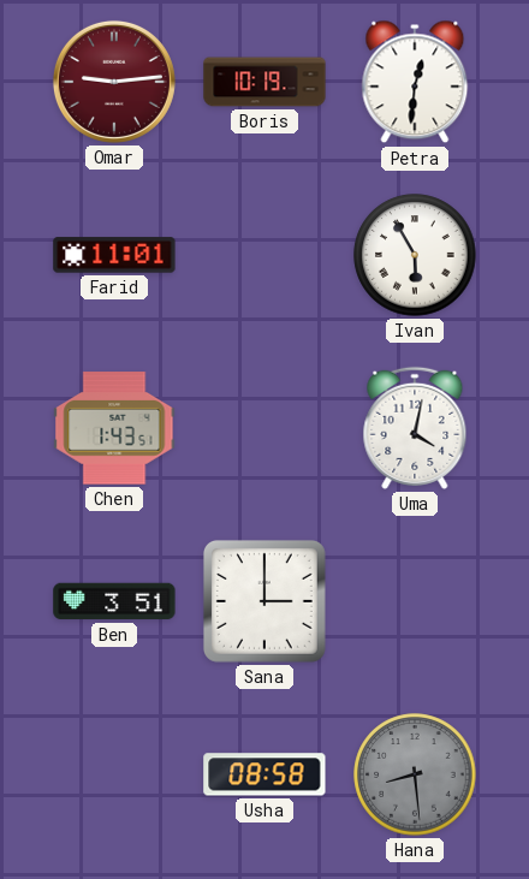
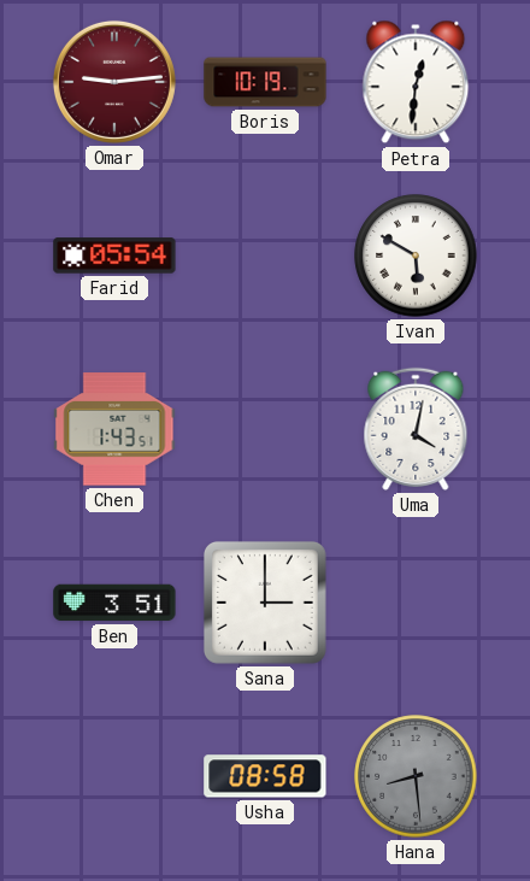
Farid: 11:01 -> 05:54
Ivan: 5:55 -> 5:50
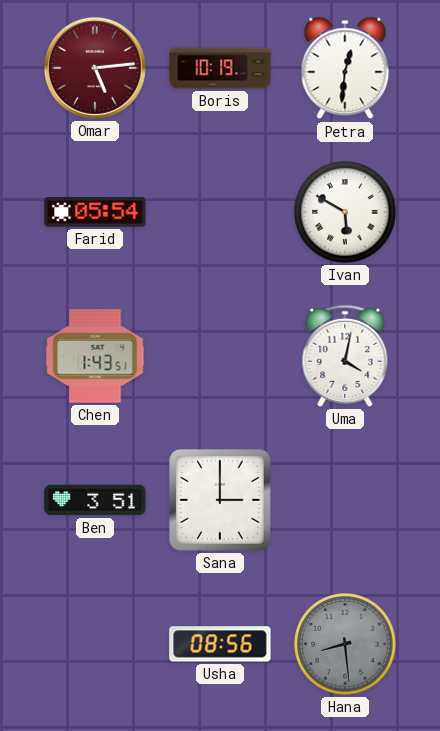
Omar: 9:14 -> 5:14
Usha: 08:58 -> 08:56
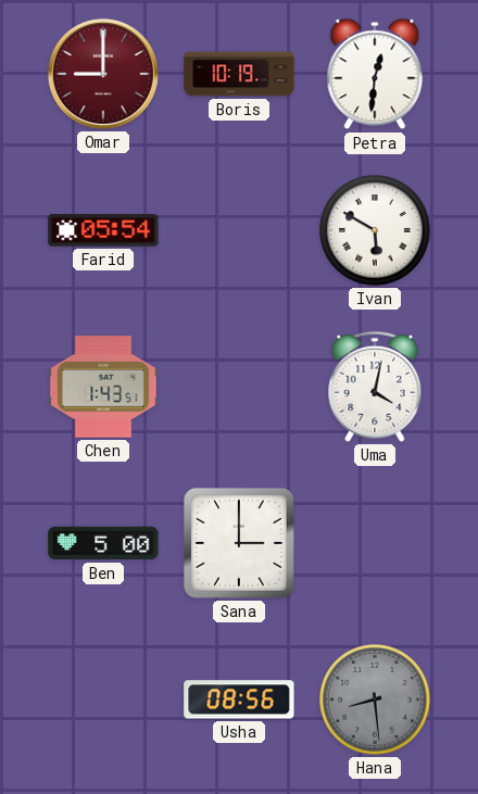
Omar: 5:14 -> 9:00
Ben: 3:51 -> 5:00
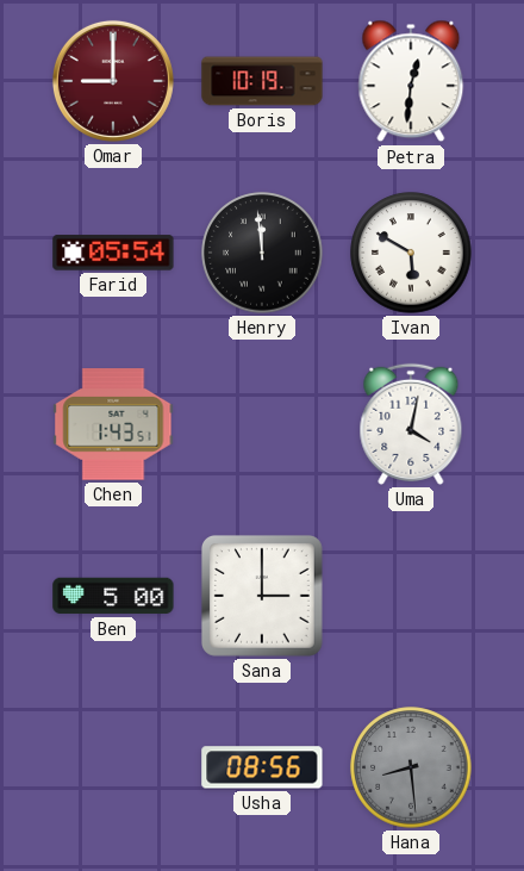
Henry: none -> 11:59
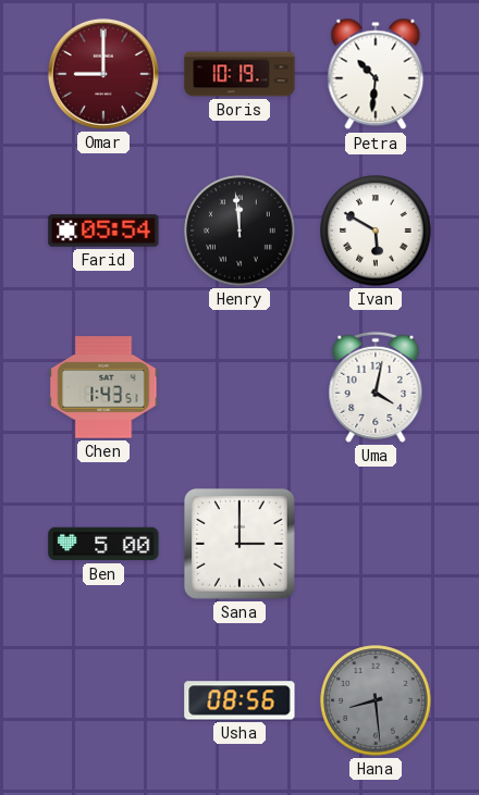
Petra: 12:31 -> 10:31
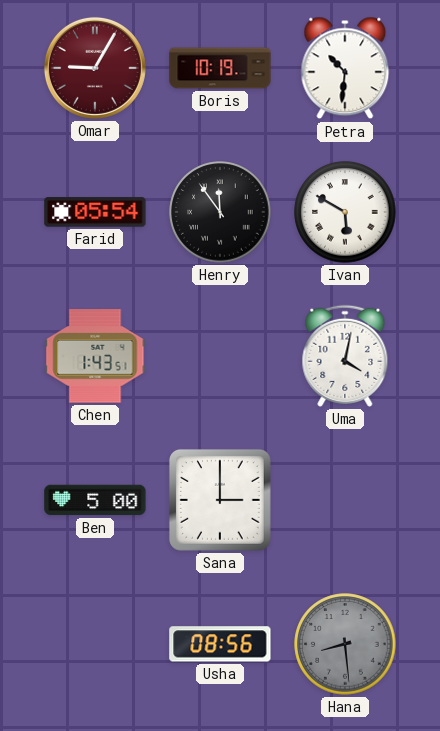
Omar: 9:00 -> 9:05
Henry: 11:59 -> 11:54
